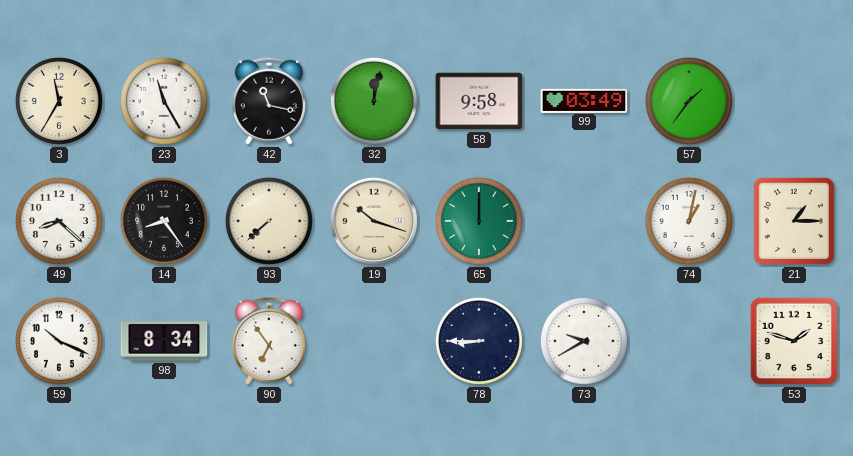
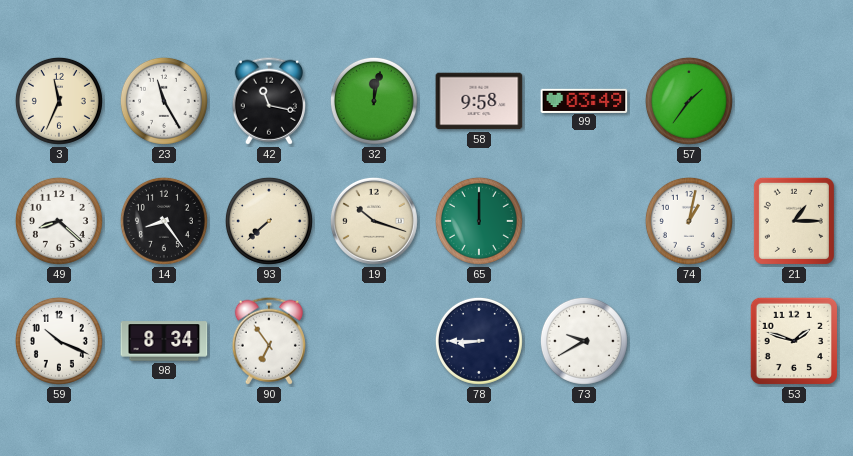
3: 11:35 -> 11:34
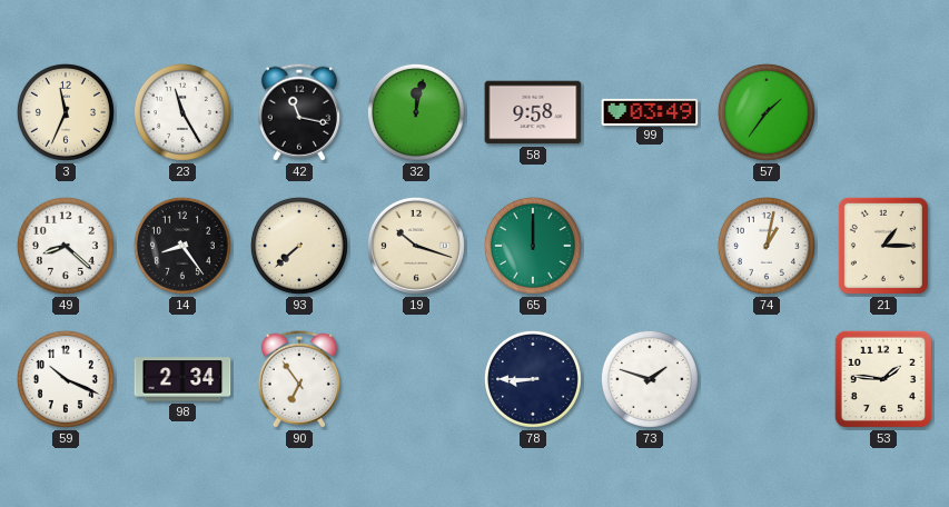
98: 8:34 -> 2:34
73: 9:40 -> 1:48
53: 1:48 -> 1:46
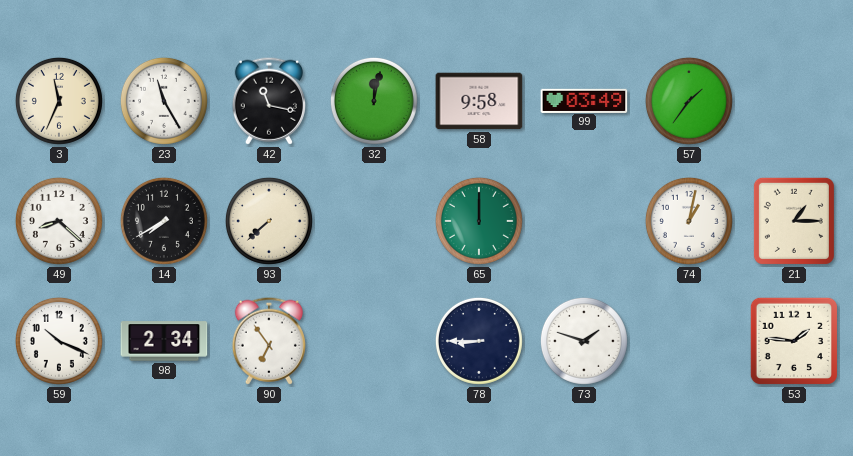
14: 8:24 -> 7:40
19: 10:18 -> none
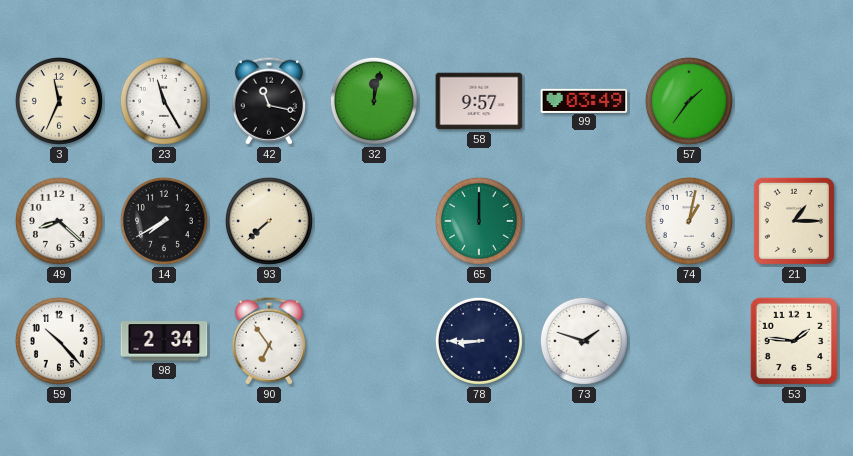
58: 9:58 -> 9:57
59: 10:19 -> 10:23
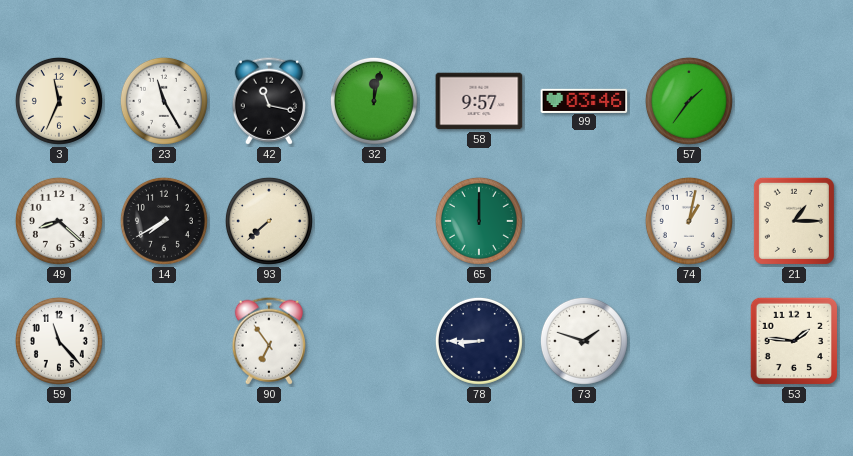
99: 03:49 -> 03:46
59: 10:23 -> 11:23
98: 2:34 -> none
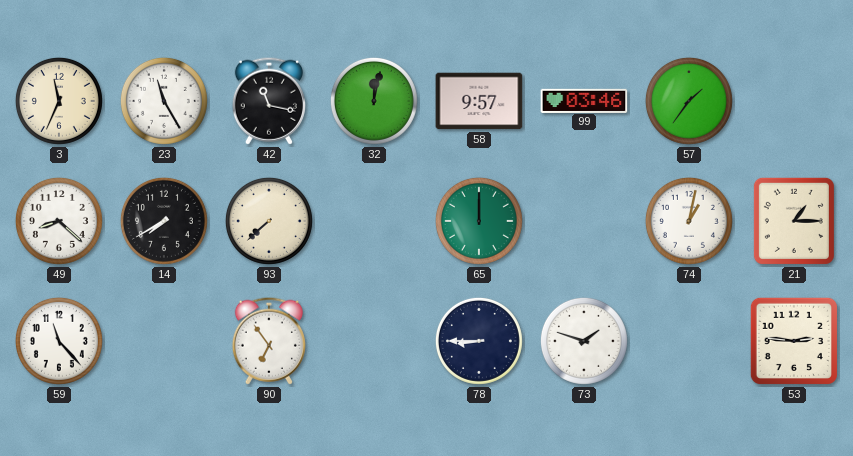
53: 1:46 -> 2:46
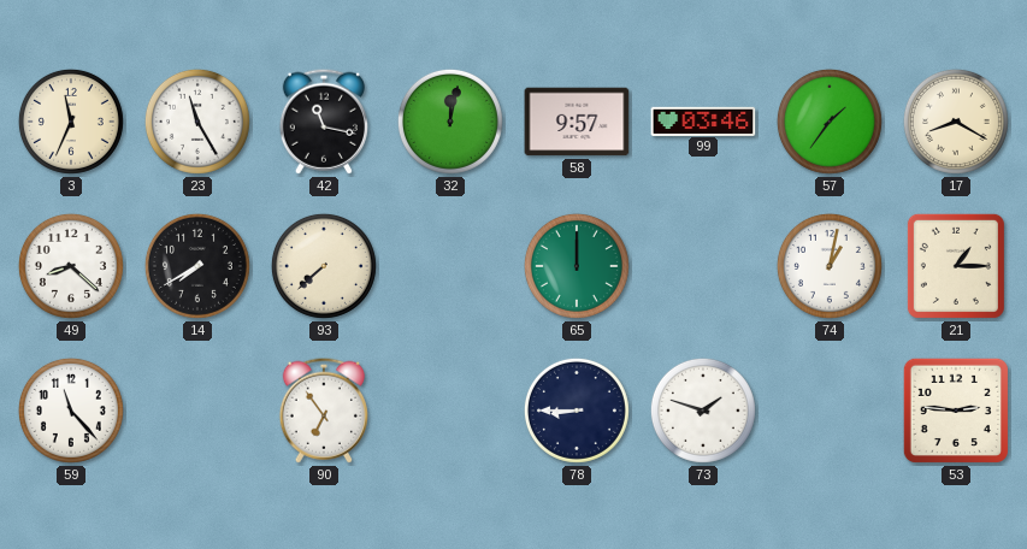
17: none -> 8:20
